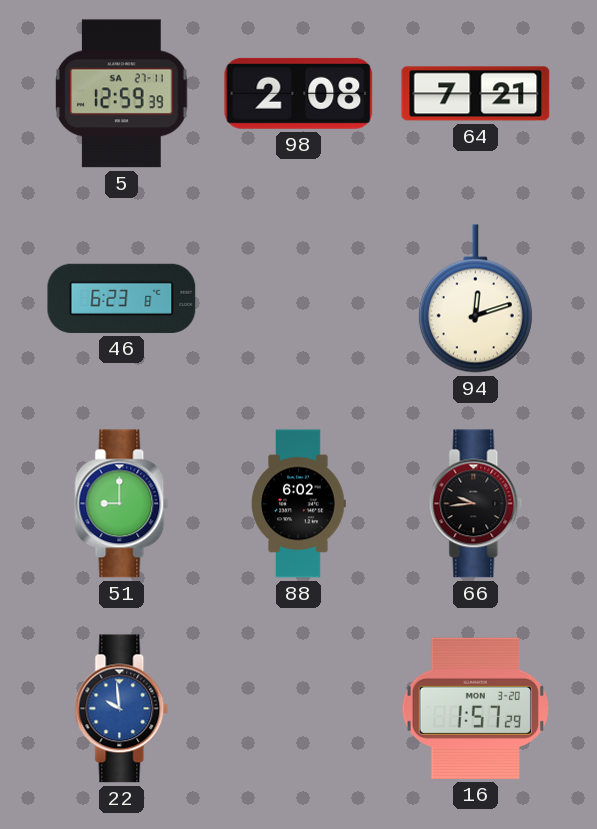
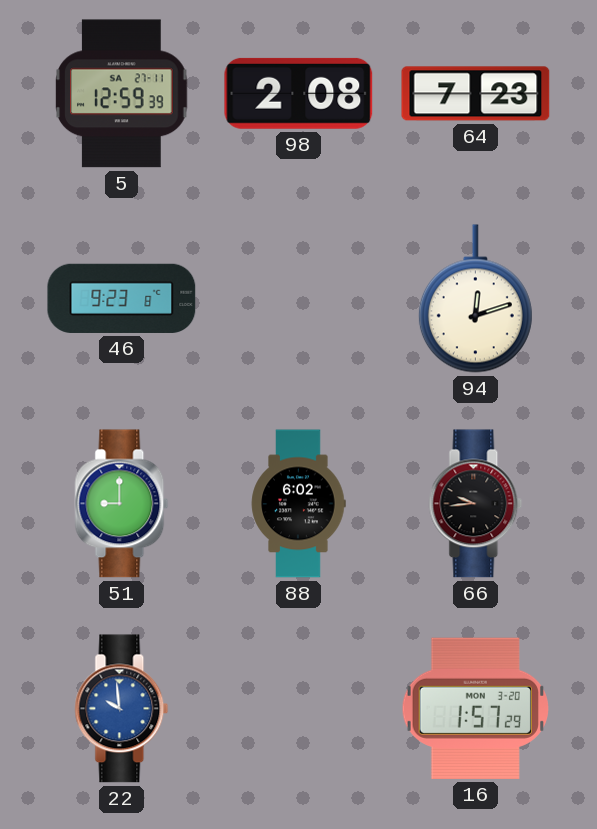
64: 7:21 -> 7:23
46: 6:23 -> 9:23
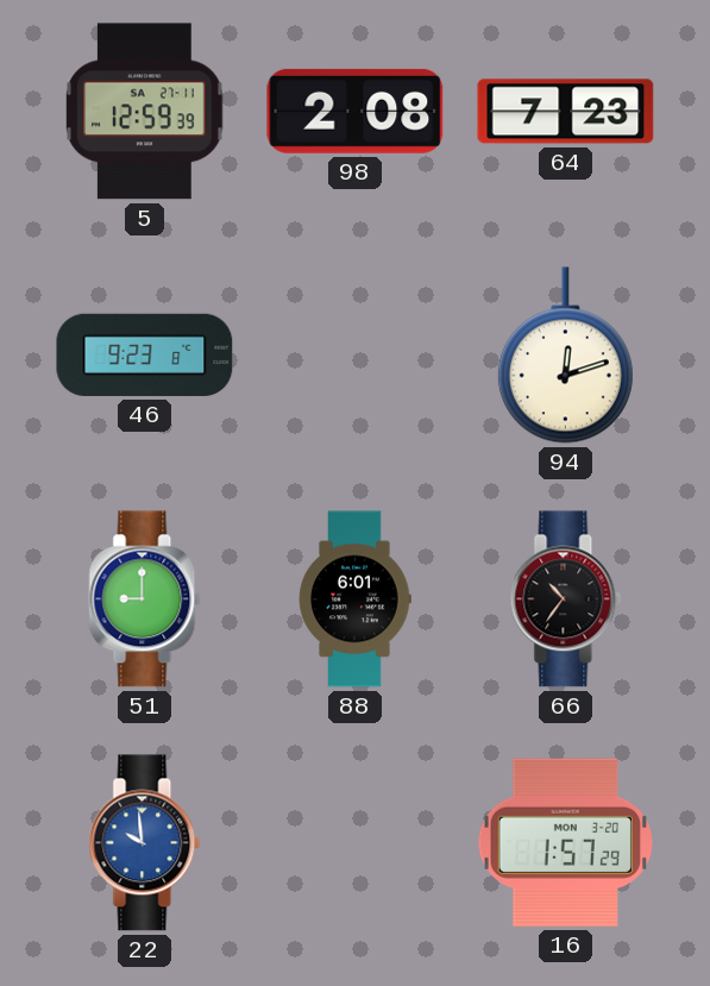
88: 6:02 -> 6:01
66: 9:44 -> 10:36
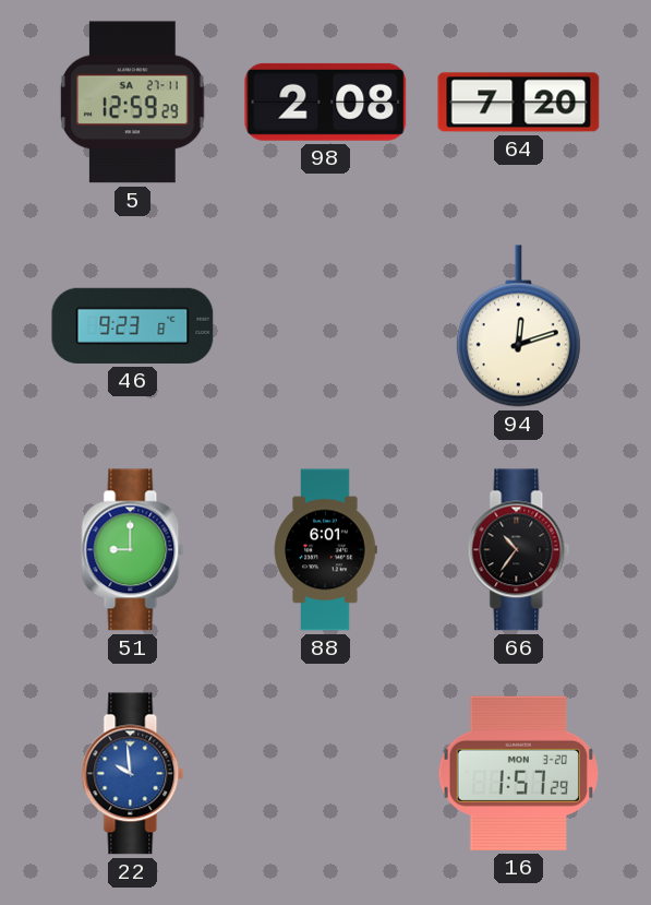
5: 12:59:39 -> 12:59:29
64: 7:23 -> 7:20
